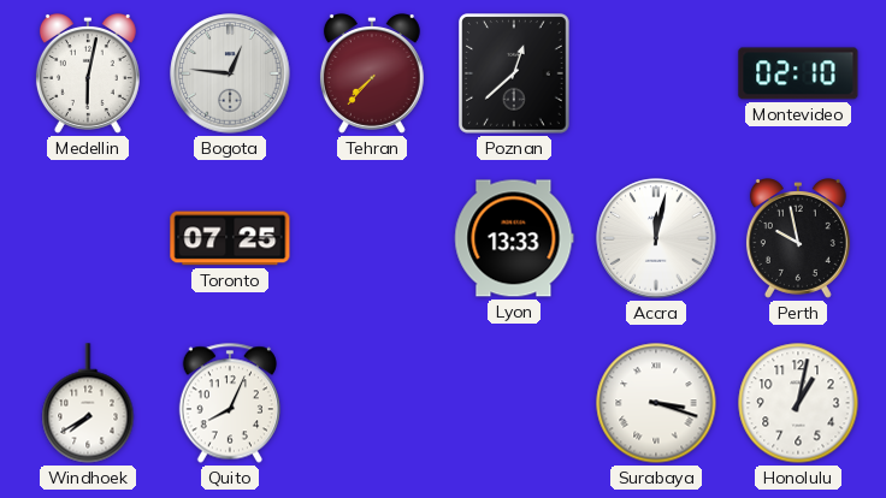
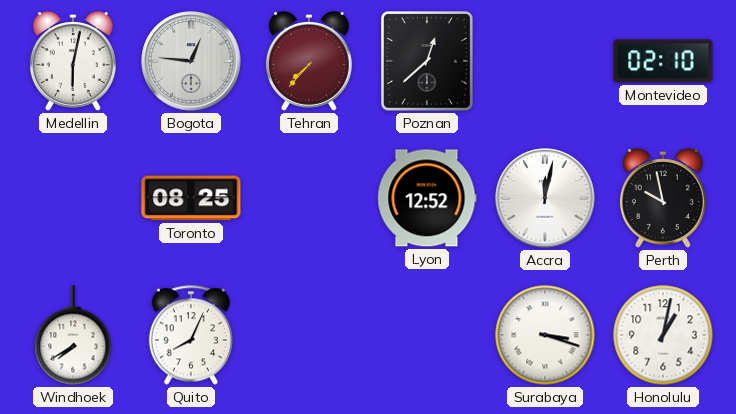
Toronto: 07:25 -> 08:25
Lyon: 13:33 -> 12:52
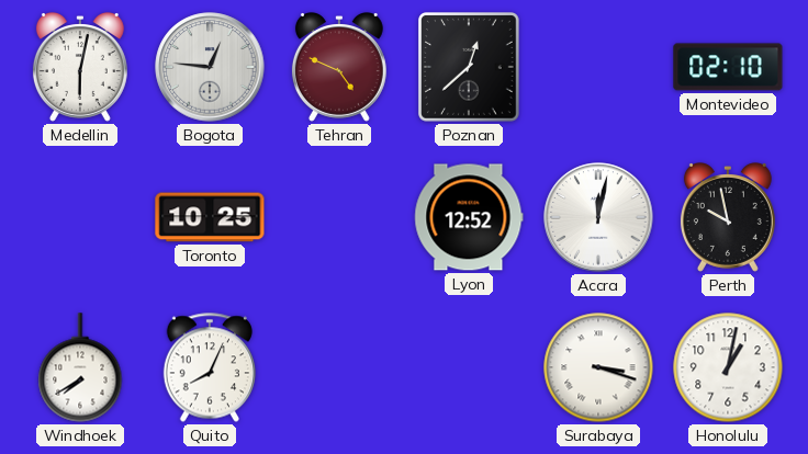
Tehran: 7:37 -> 4:49
Toronto: 08:25 -> 10:25
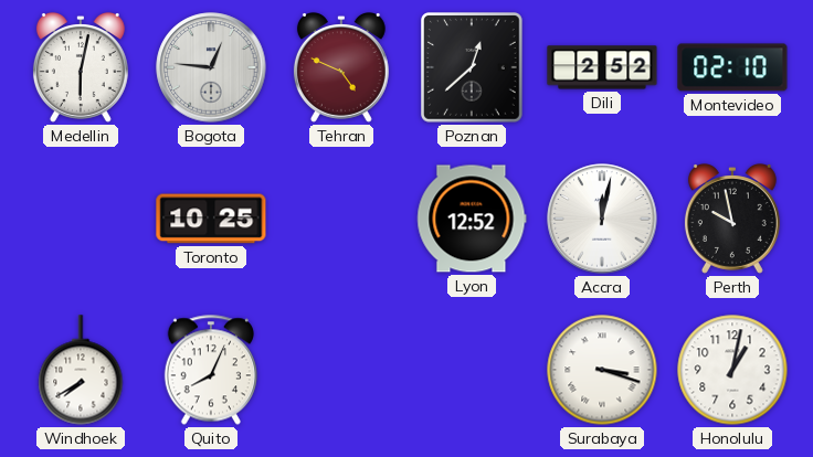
Dili: none -> 2:52
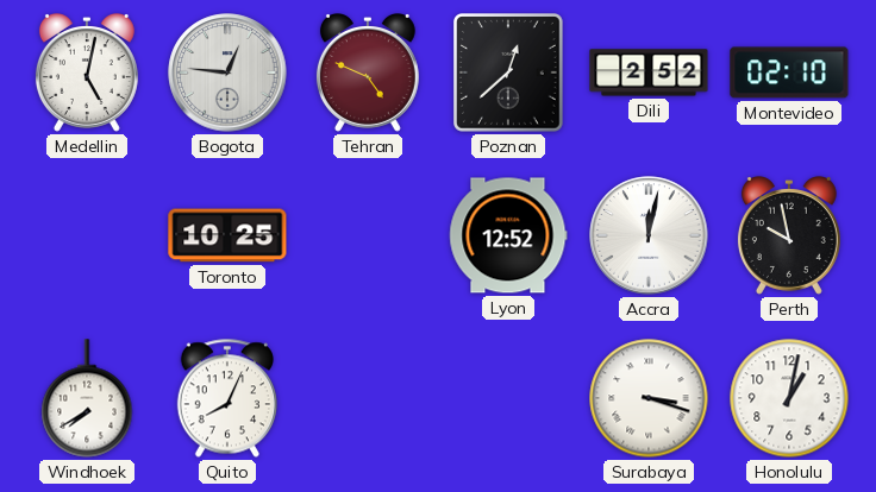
Medellin: 6:02 -> 5:02
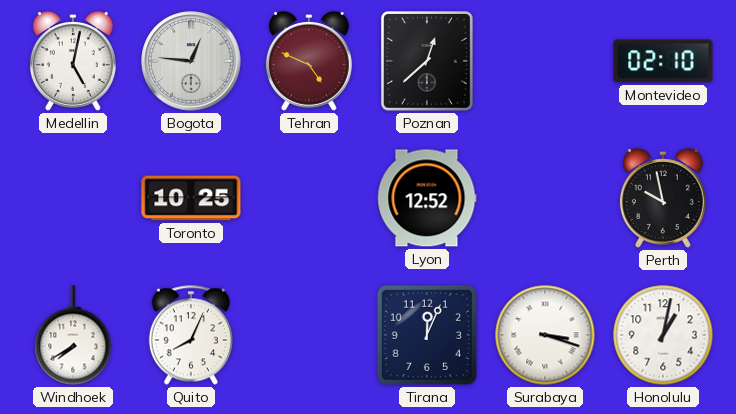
Dili: 2:52 -> none
Accra: 12:02 -> none
Tirana: none -> 12:04
